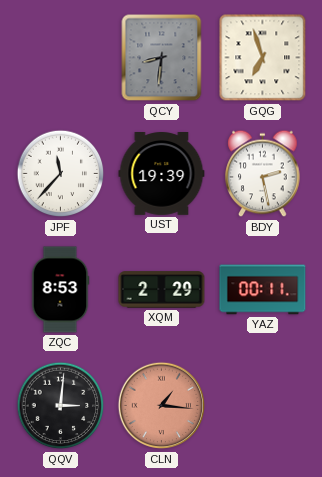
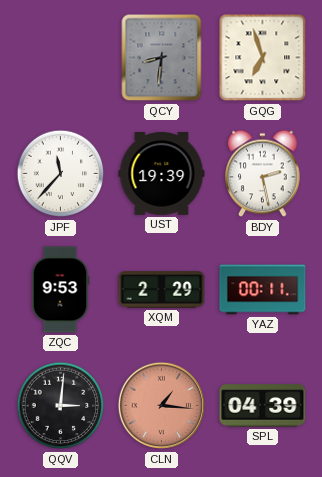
ZQC: 8:53 -> 9:53
SPL: none -> 04:39
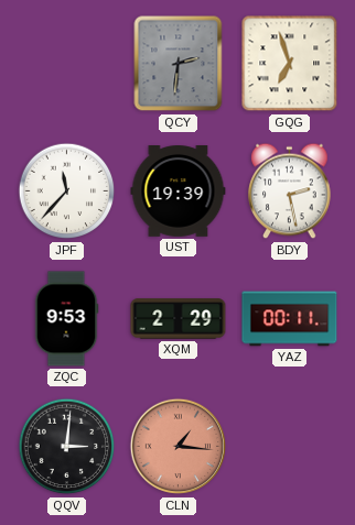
QCY: 8:31 -> 2:31
SPL: 04:39 -> none
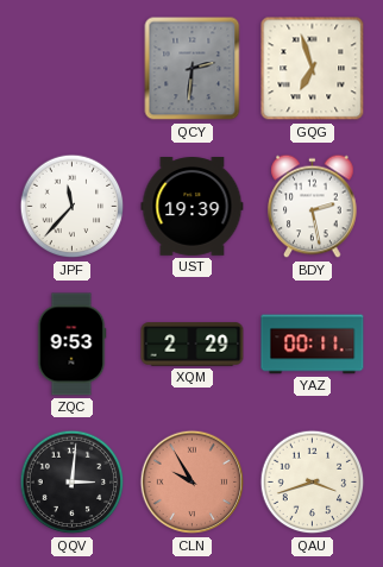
CLN: 1:16 -> 9:55
QAU: none -> 3:42
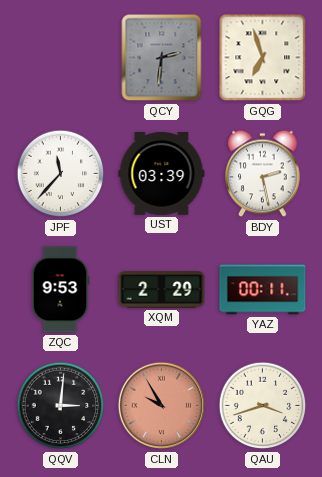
UST: 19:39 -> 03:39
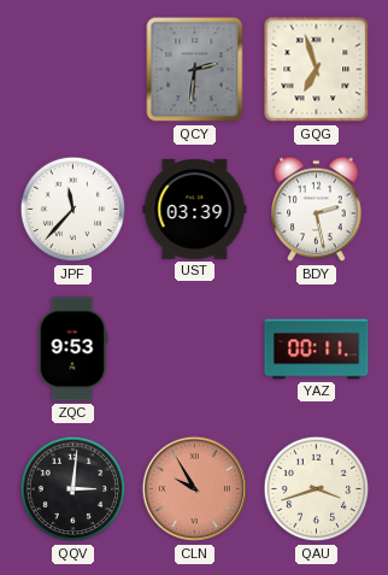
XQM: 2:29 -> none
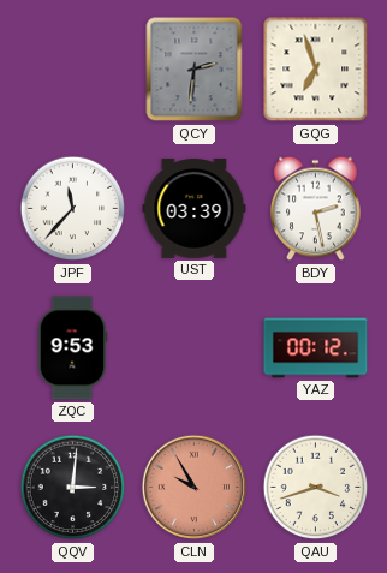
YAZ: 00:11 -> 00:12
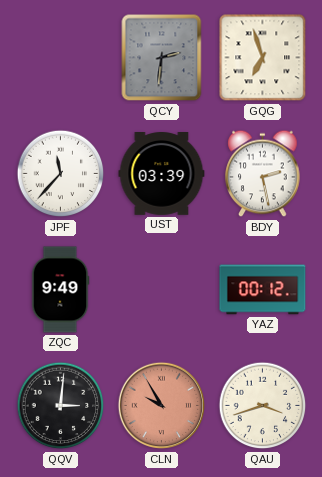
ZQC: 9:53 -> 9:49
